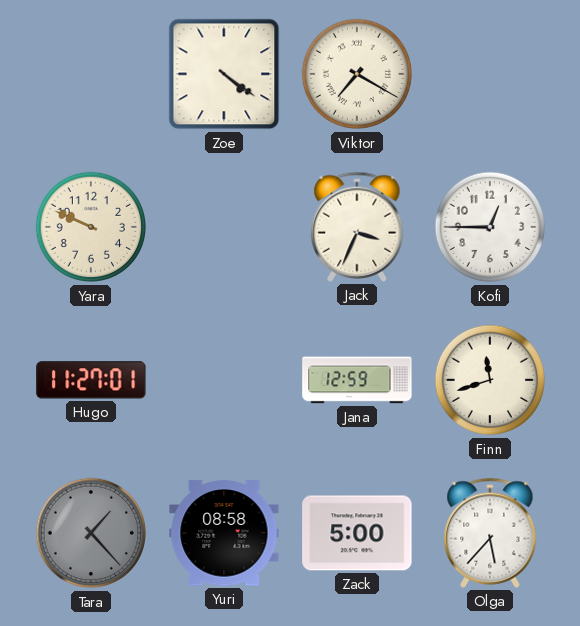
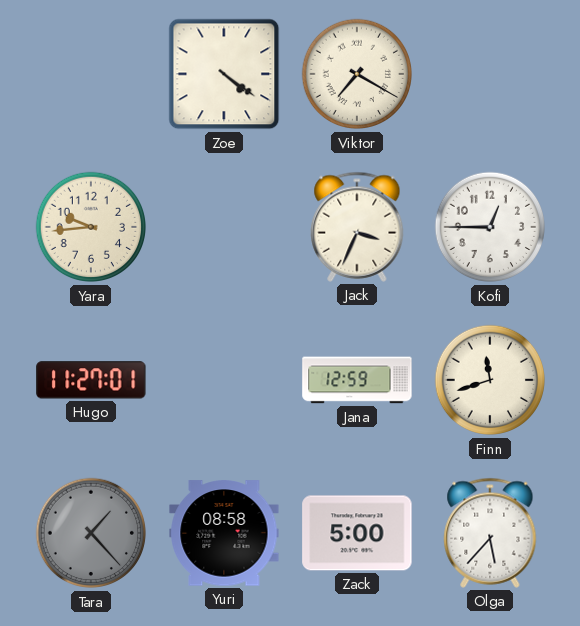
Yara: 9:49 -> 9:44
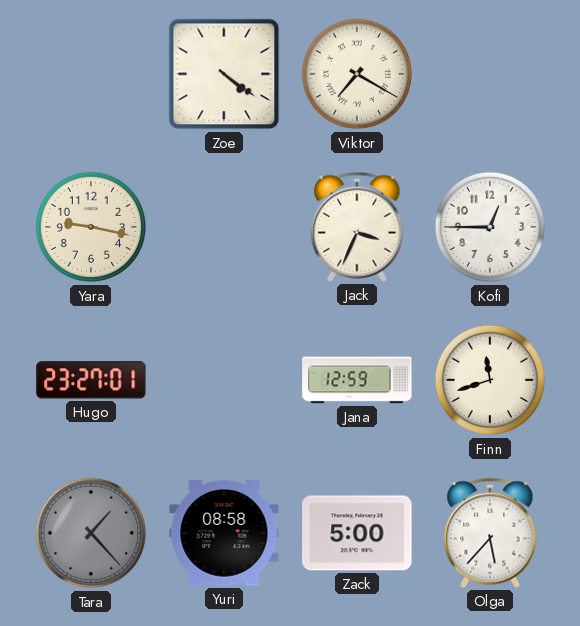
Yara: 9:44 -> 9:17
Hugo: 11:27 -> 23:27
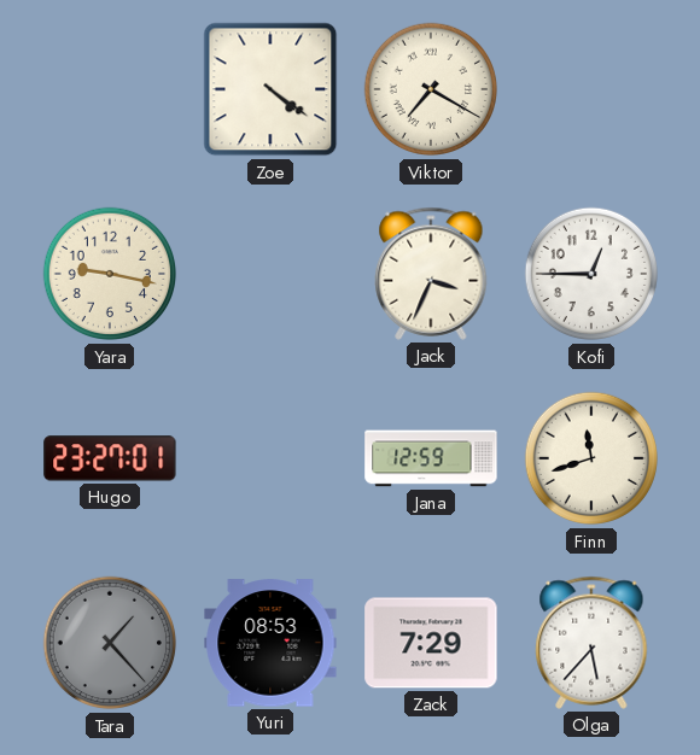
Yuri: 08:58 -> 08:53
Zack: 5:00 -> 7:29
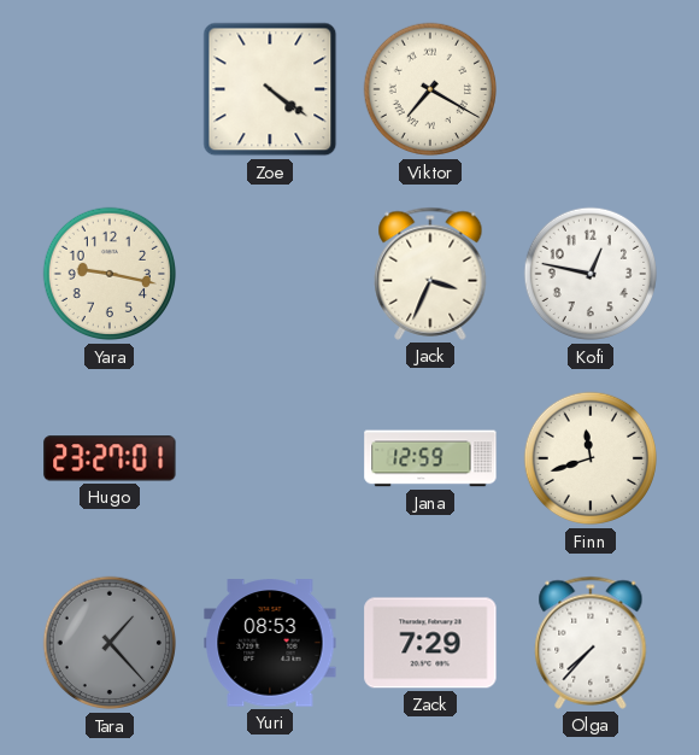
Kofi: 12:45 -> 12:47
Olga: 5:37 -> 7:37
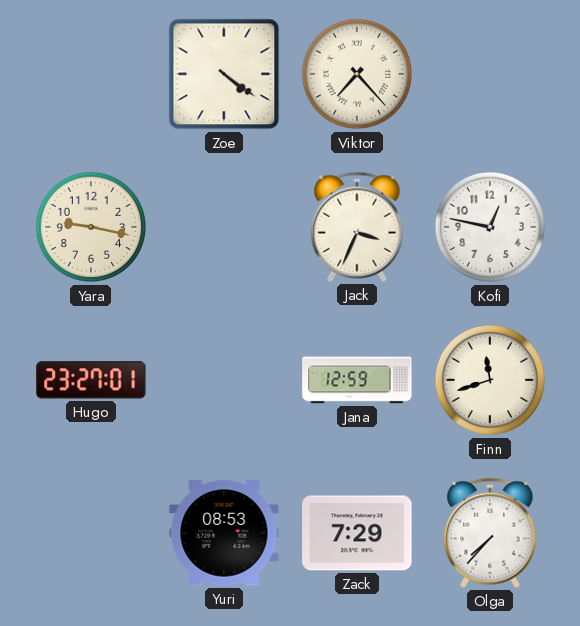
Viktor: 7:20 -> 7:23
Tara: 1:23 -> none
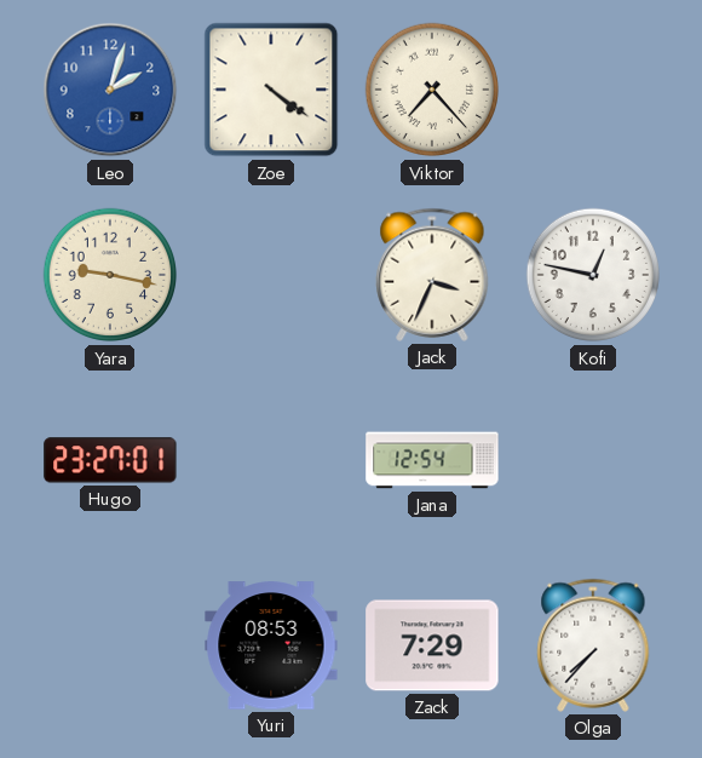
Leo: none -> 2:03
Jana: 12:59 -> 12:54
Finn: 11:42 -> none
